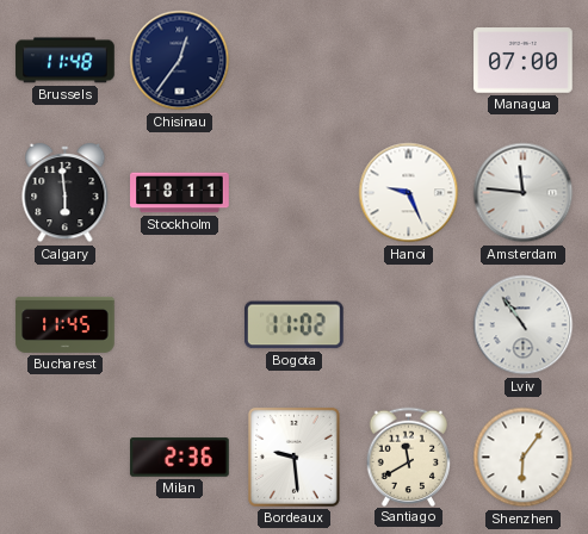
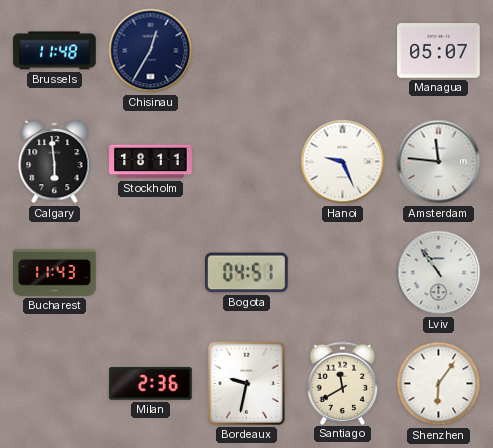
Chisinau: 12:36 -> 12:35
Managua: 07:00 -> 05:07
Bucharest: 11:45 -> 11:43
Bogota: 11:02 -> 04:51
Bordeaux: 9:29 -> 9:32
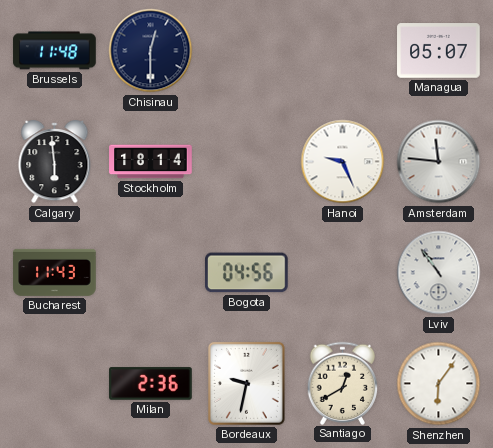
Chisinau: 12:35 -> 12:30
Stockholm: 18:11 -> 18:14
Bogota: 04:51 -> 04:56
Santiago: 11:40 -> 12:40
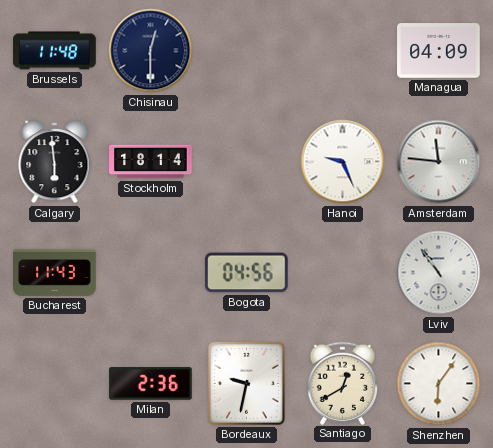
Managua: 05:07 -> 04:09
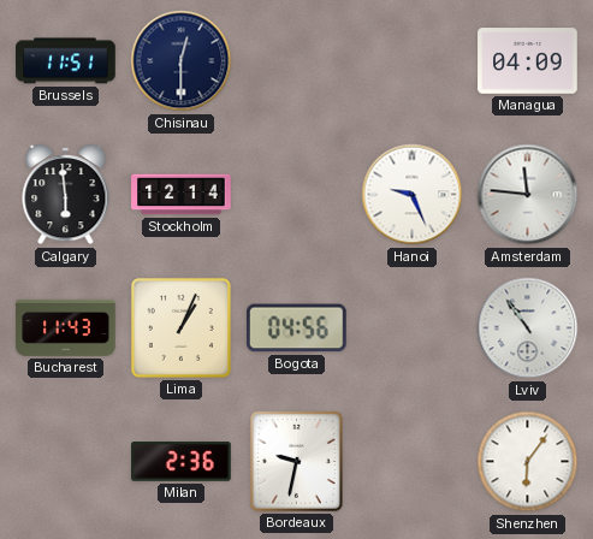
Brussels: 11:48 -> 11:51
Stockholm: 18:14 -> 12:14
Lima: none -> 1:04
Santiago: 12:40 -> none
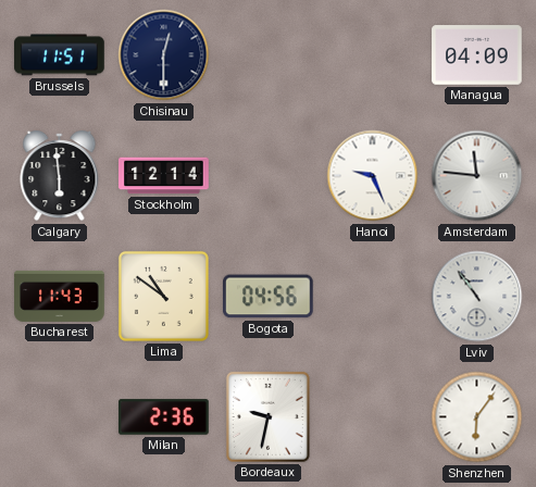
Lima: 1:04 -> 10:51
